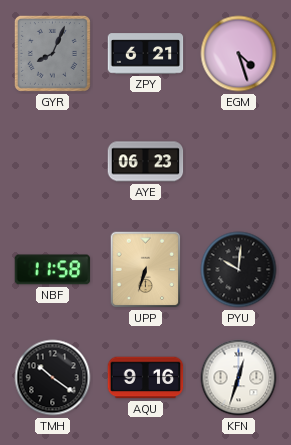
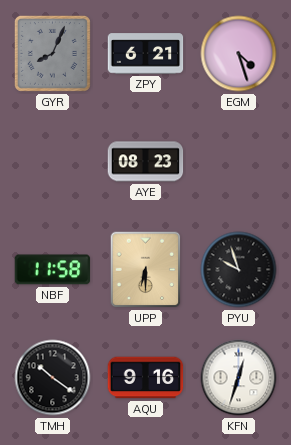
AYE: 06:23 -> 08:23
UPP: 6:33 -> 6:30
PYU: 10:01 -> 9:57
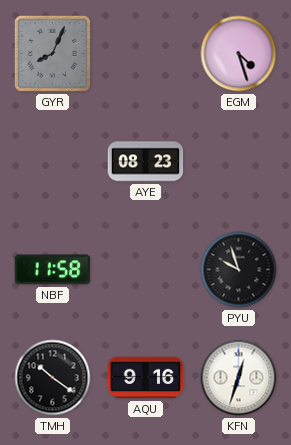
ZPY: 6:21 -> none
UPP: 6:30 -> none
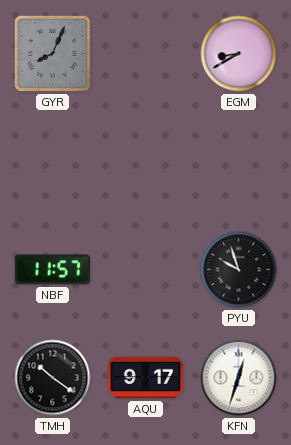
EGM: 4:27 -> 8:40
AYE: 08:23 -> none
NBF: 11:58 -> 11:57
AQU: 9:16 -> 9:17
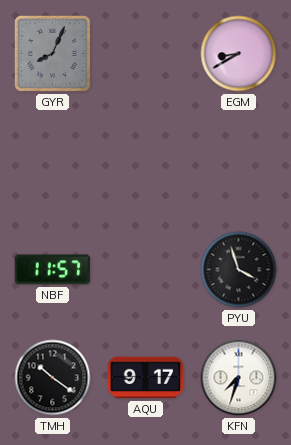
PYU: 9:57 -> 3:57
KFN: 12:33 -> 7:33
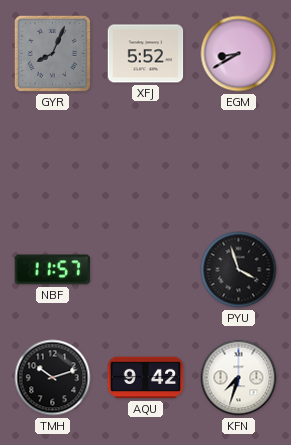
XFJ: none -> 5:52
TMH: 10:21 -> 10:12
AQU: 9:17 -> 9:42
